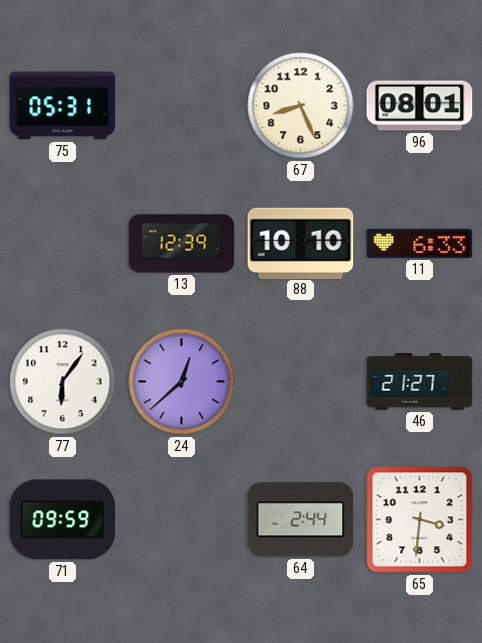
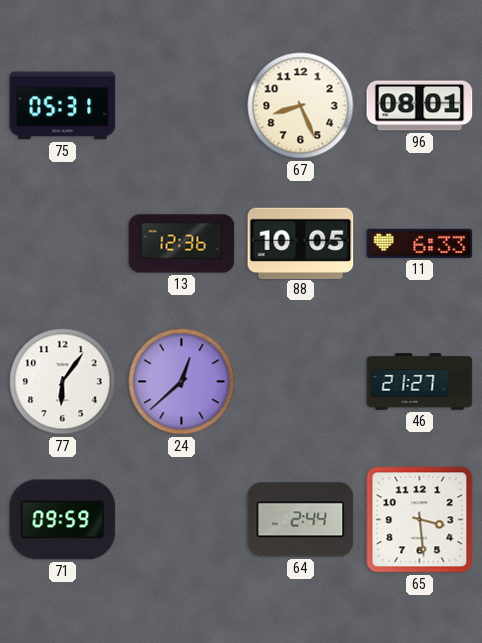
13: 12:39 -> 12:36
88: 10:10 -> 10:05
65: 3:31 -> 3:29
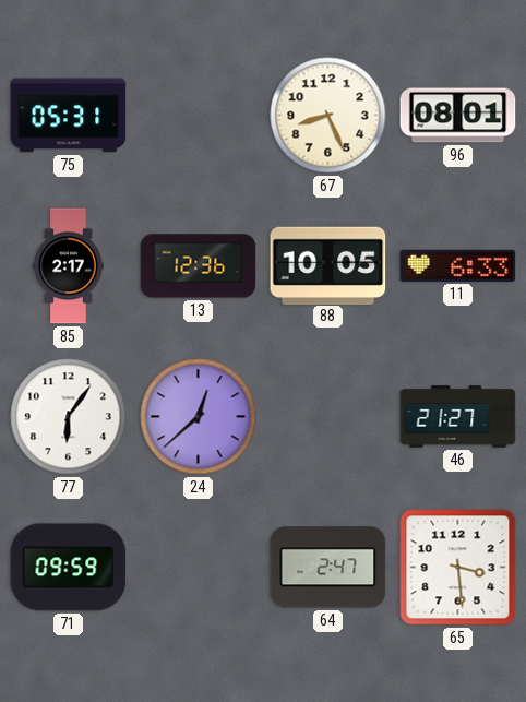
85: none -> 2:17
64: 2:44 -> 2:47
